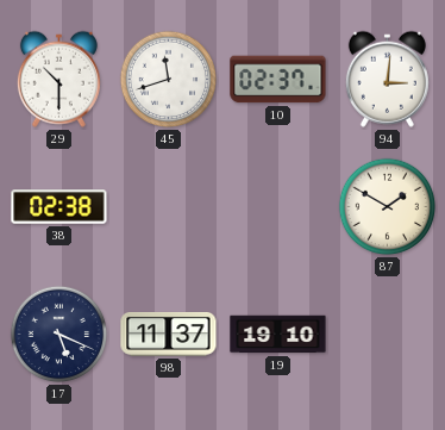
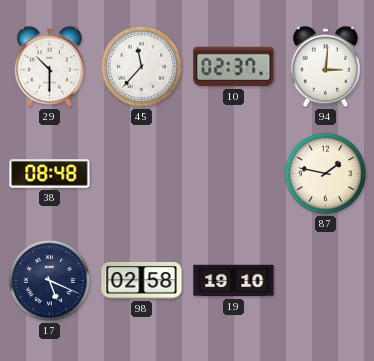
45: 11:42 -> 11:37
38: 02:38 -> 08:48
87: 1:50 -> 1:47
98: 11:37 -> 02:58
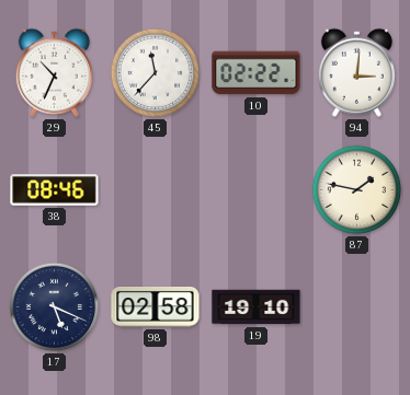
29: 10:30 -> 10:34
10: 02:37 -> 02:22
38: 08:48 -> 08:46
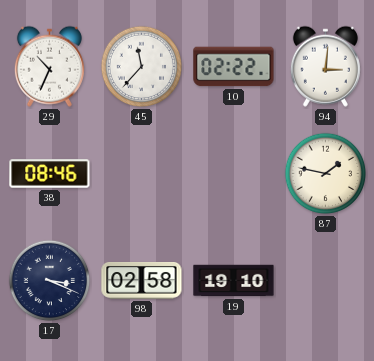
17: 5:19 -> 3:19
